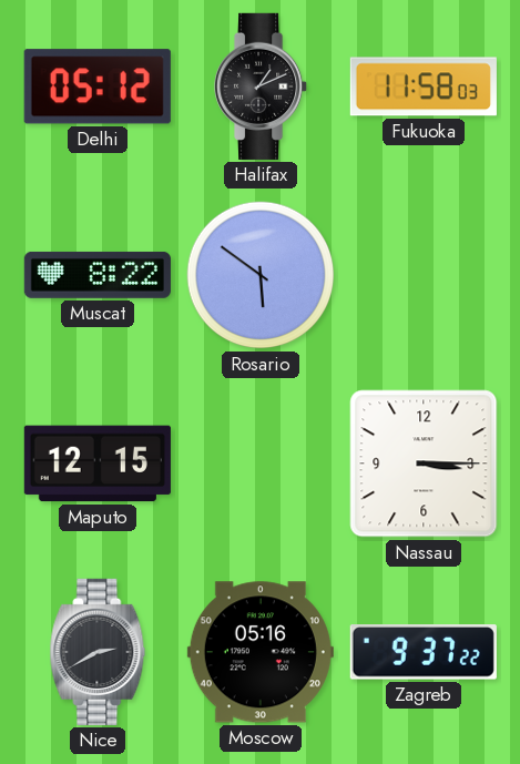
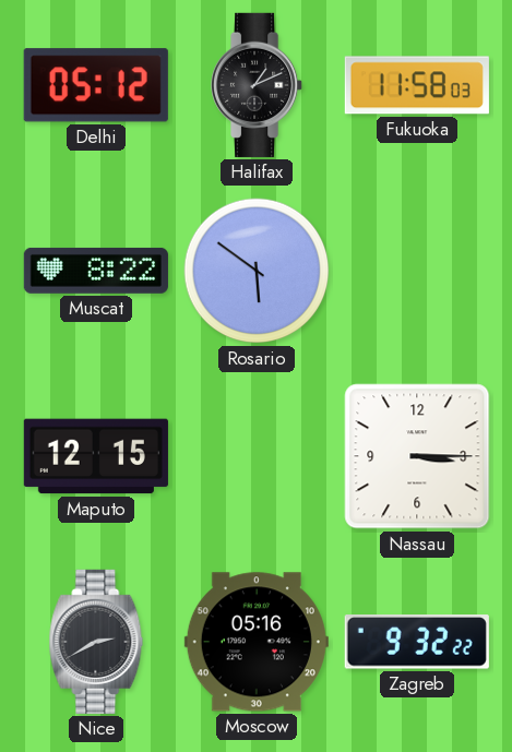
Zagreb: 9:37 -> 9:32
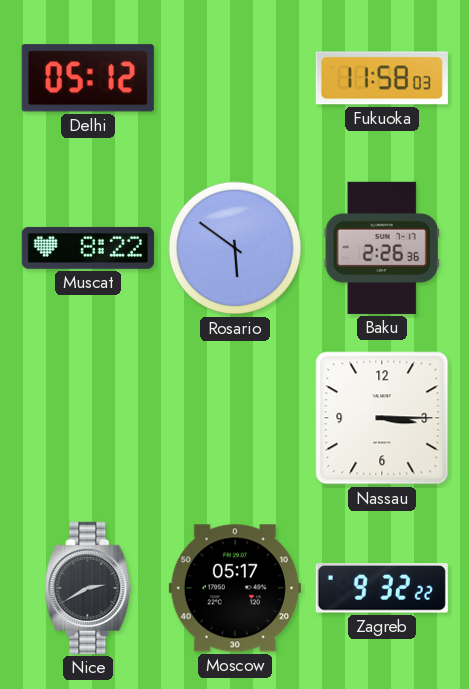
Halifax: 1:11 -> none
Baku: none -> 2:26
Maputo: 12:15 -> none
Moscow: 05:16 -> 05:17
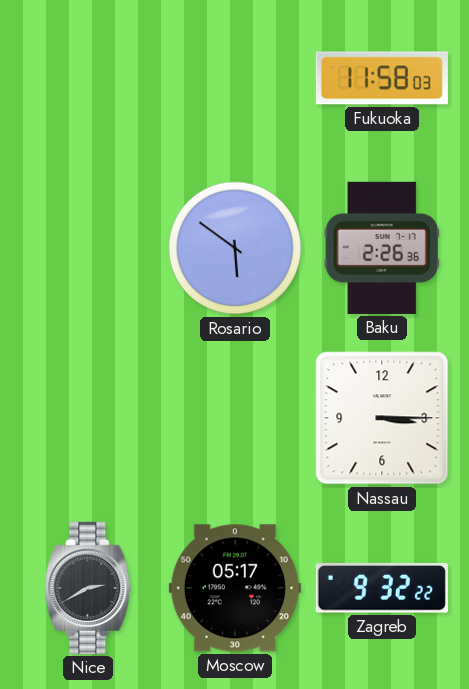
Delhi: 05:12 -> none
Muscat: 8:22 -> none
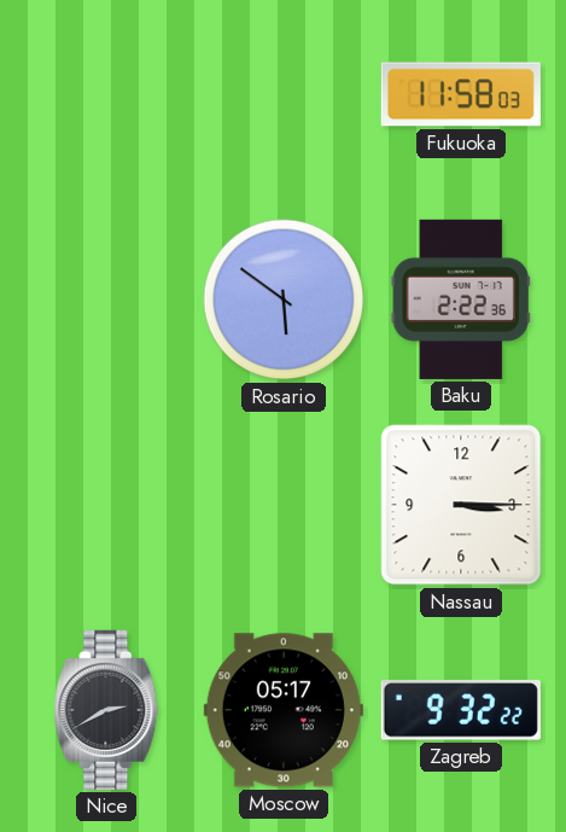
Baku: 2:26 -> 2:22
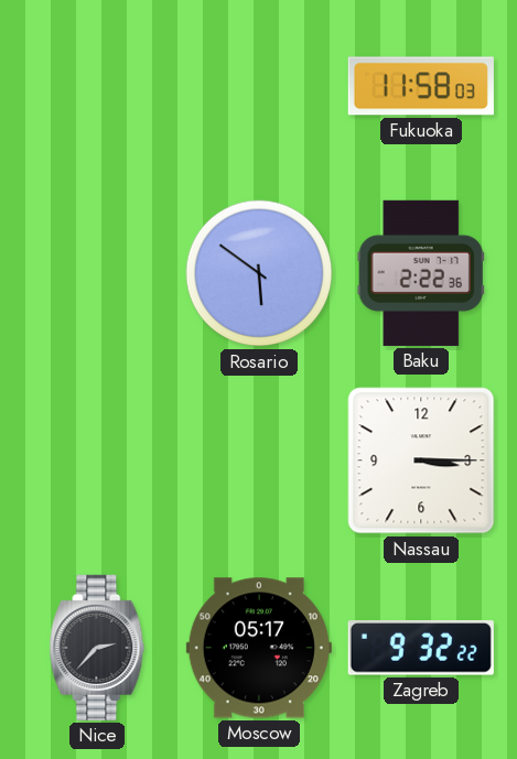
Nice: 2:40 -> 2:37
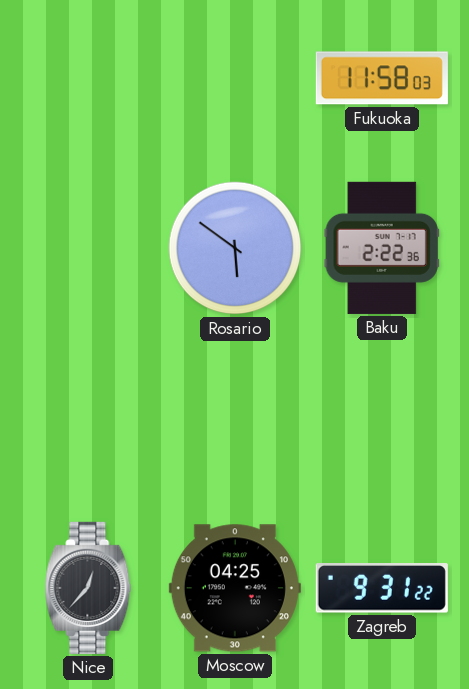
Nassau: 3:15 -> none
Nice: 2:37 -> 12:37
Moscow: 05:17 -> 04:25
Zagreb: 9:32 -> 9:31
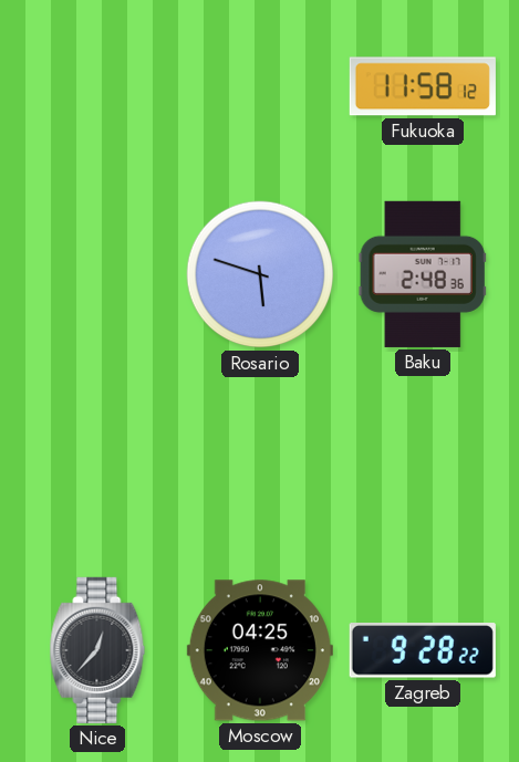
Fukuoka: 11:58:03 -> 11:58:12
Rosario: 5:51 -> 5:48
Baku: 2:22 -> 2:48
Zagreb: 9:31 -> 9:28
